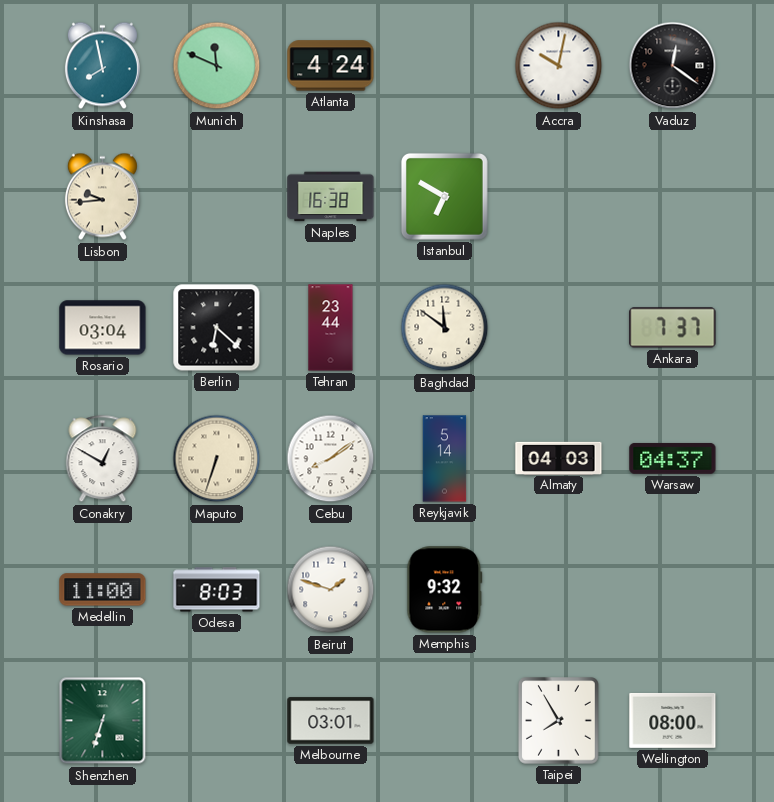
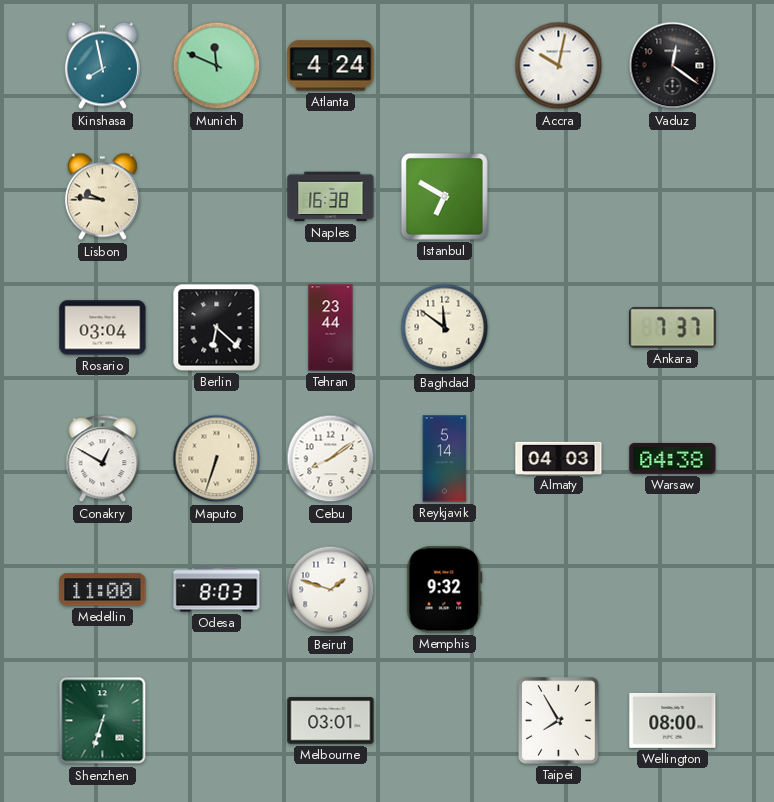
Lisbon: 9:44 -> 9:46
Warsaw: 04:37 -> 04:38
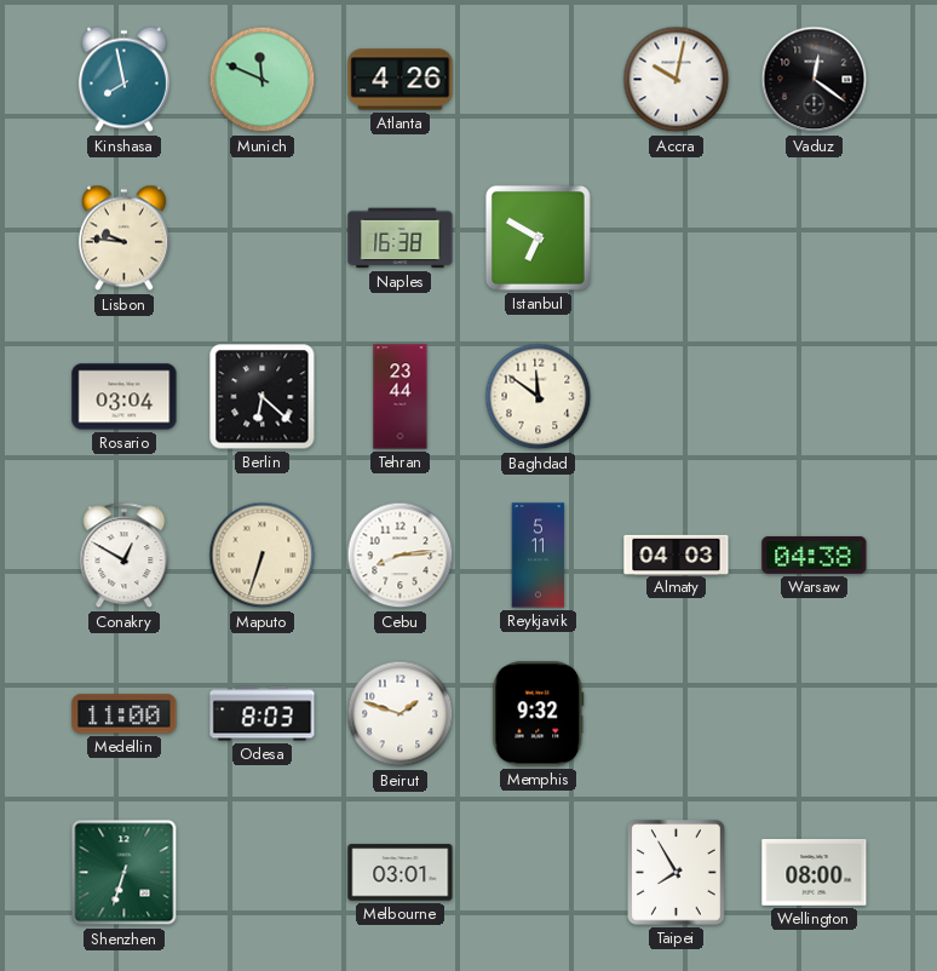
Atlanta: 4:24 -> 4:26
Ankara: 7:37 -> none
Cebu: 8:09 -> 8:14
Reykjavik: 5:14 -> 5:11
